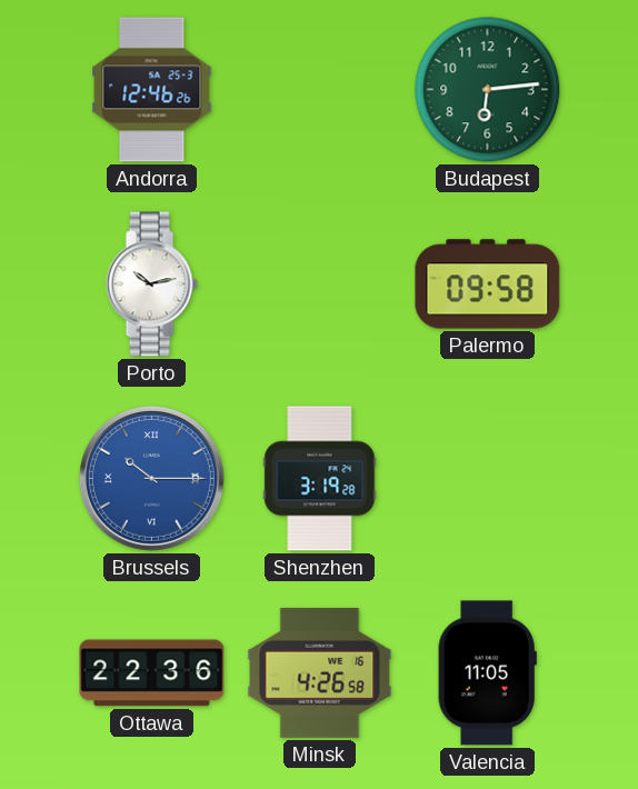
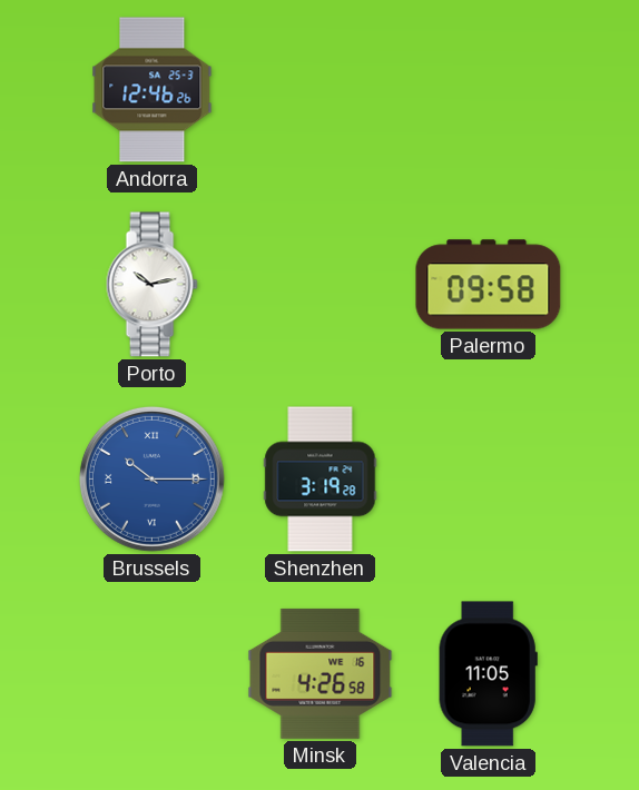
Budapest: 6:14 -> none
Ottawa: 22:36 -> none
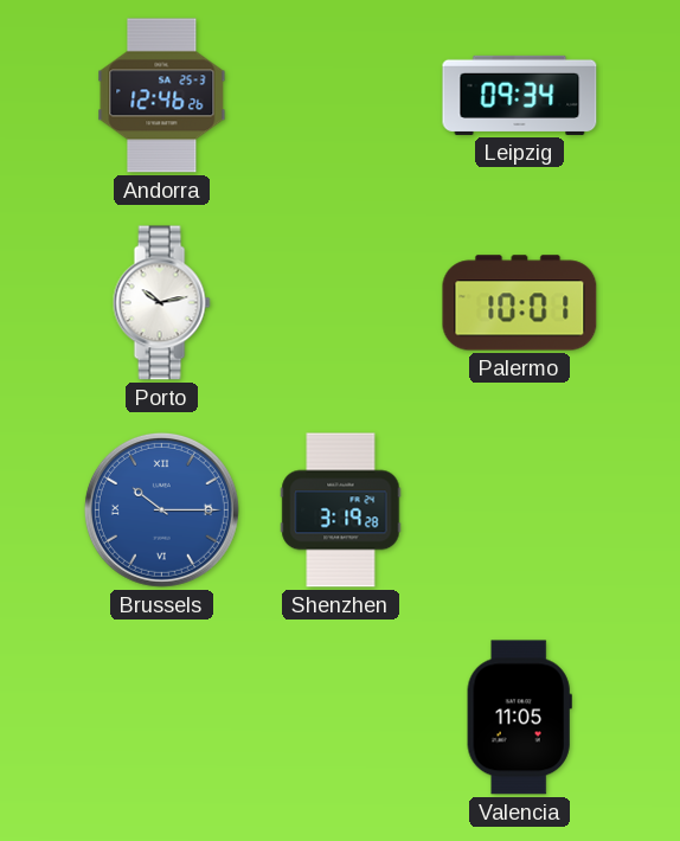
Leipzig: none -> 09:34
Palermo: 09:58 -> 10:01
Minsk: 4:26 -> none
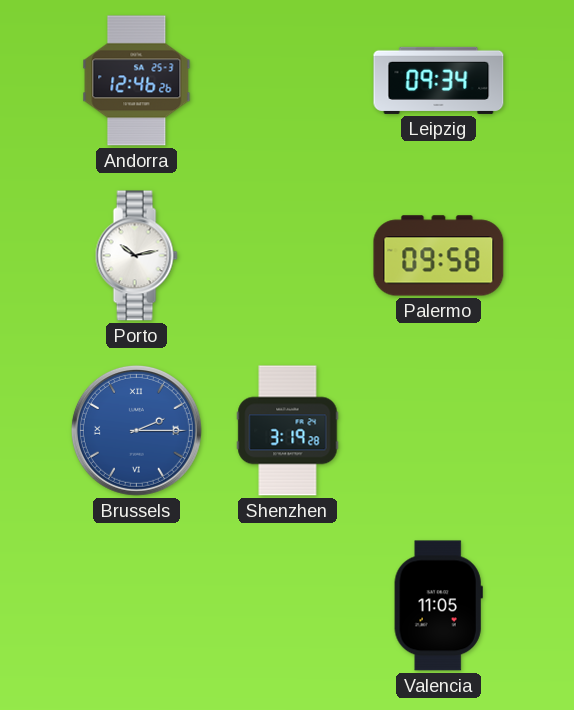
Palermo: 10:01 -> 09:58
Brussels: 10:15 -> 2:15
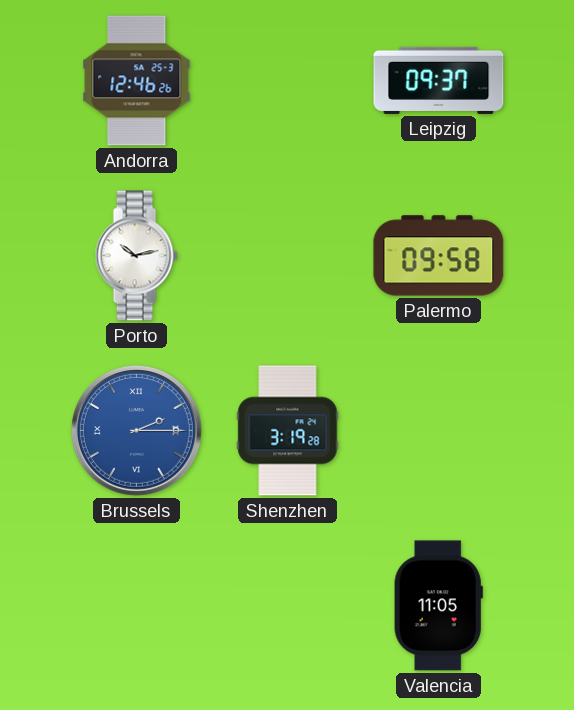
Leipzig: 09:34 -> 09:37
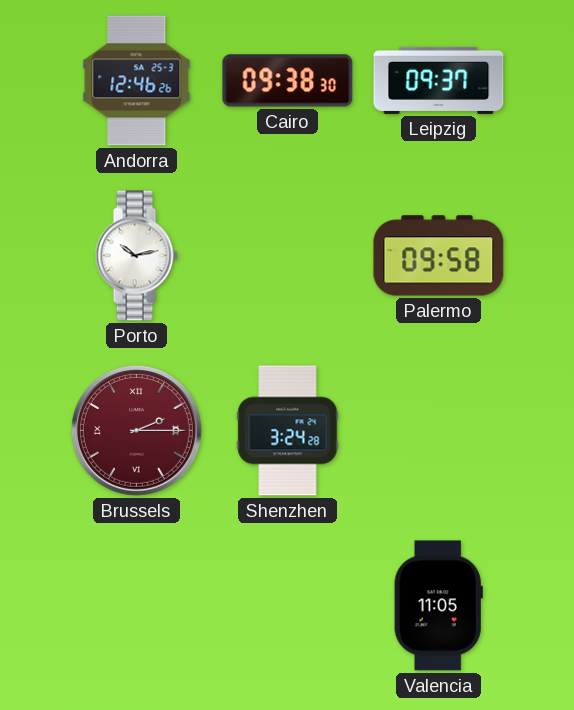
Cairo: none -> 09:38
Brussels dial: blue -> burgundy
Shenzhen: 3:19 -> 3:24
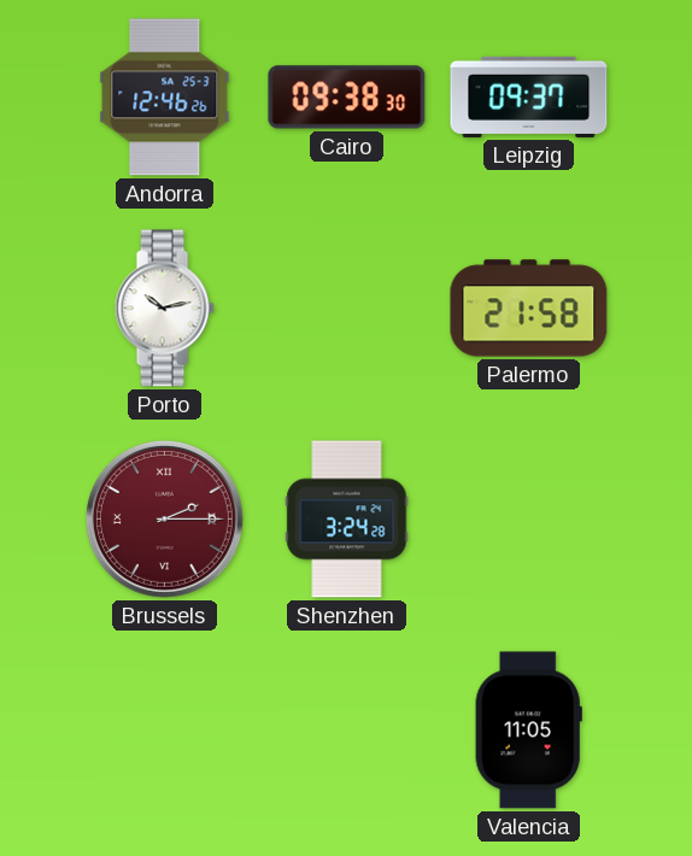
Palermo: 09:58 -> 21:58
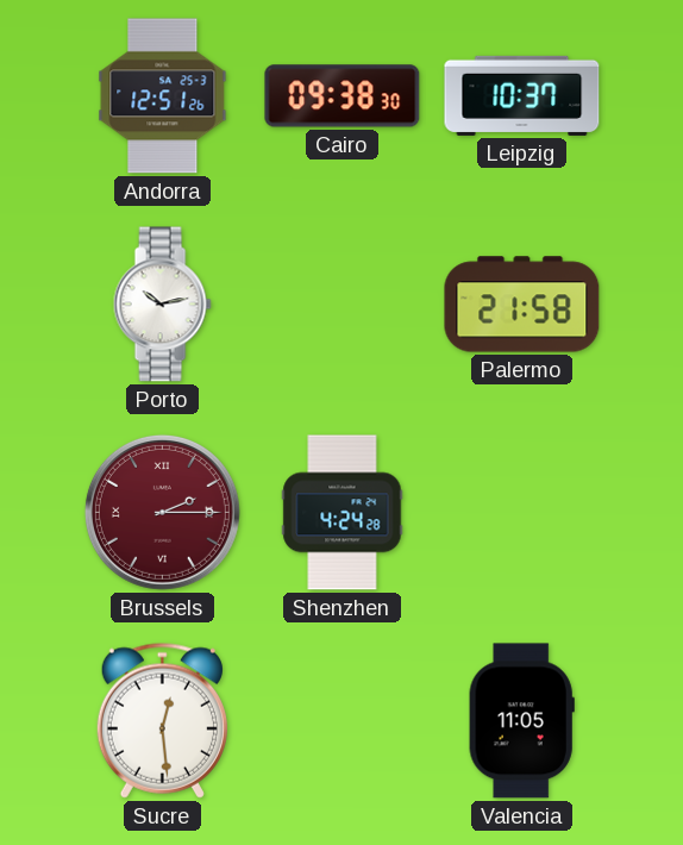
Andorra: 12:46 -> 12:51
Leipzig: 09:37 -> 10:37
Shenzhen: 3:24 -> 4:24
Sucre: none -> 12:29
